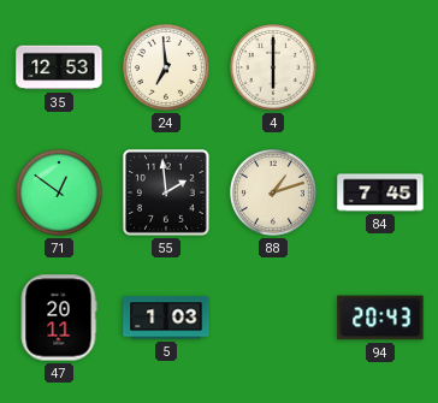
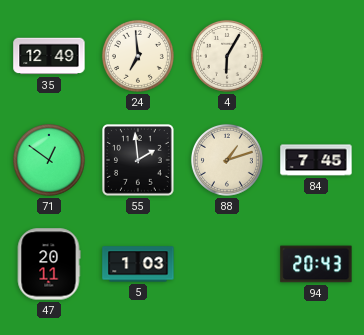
35: 12:53 -> 12:49
4: 6:00 -> 6:05
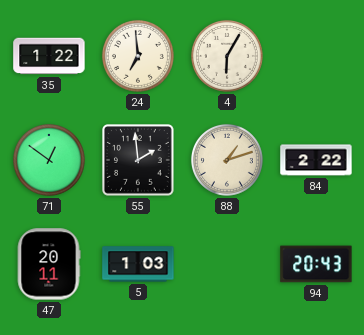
35: 12:49 -> 1:22
84: 7:45 -> 2:22
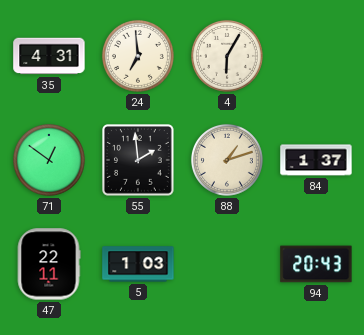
35: 1:22 -> 4:31
84: 2:22 -> 1:37
47: 20:11 -> 22:11
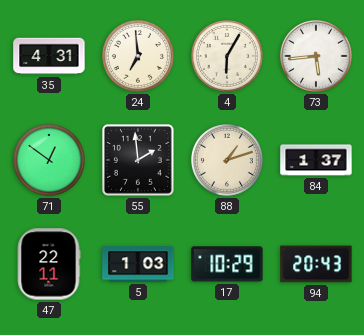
73: none -> 5:44
17: none -> 10:29
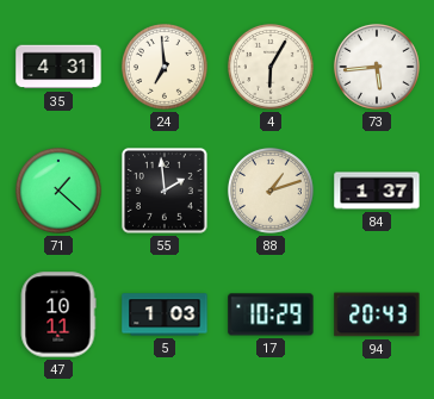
71: 12:51 -> 1:22
47: 22:11 -> 10:11
